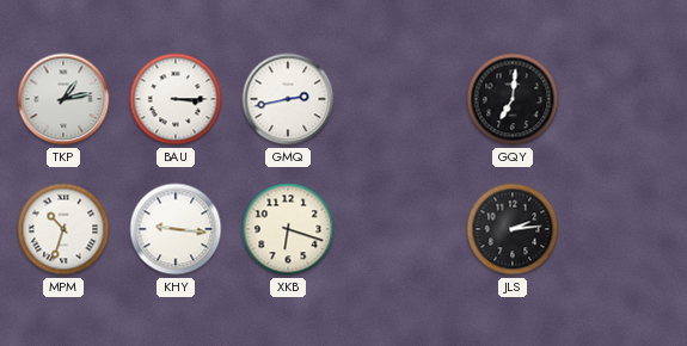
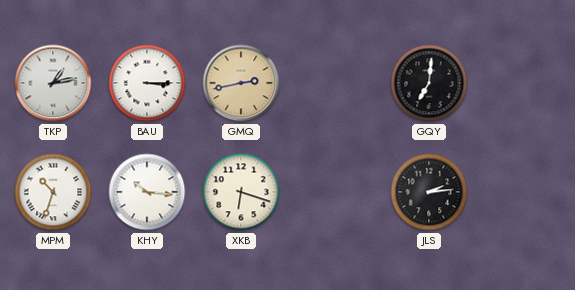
GMQ dial: white -> champagne
KHY: 9:16 -> 10:16
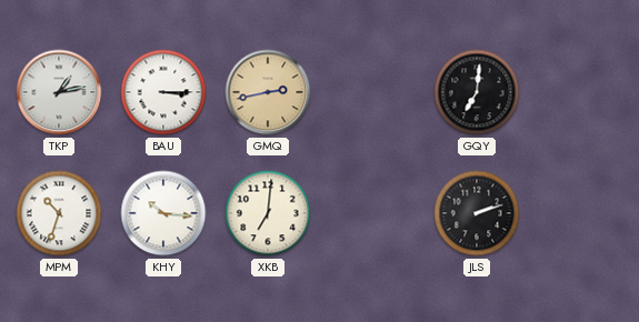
XKB: 6:18 -> 7:01
JLS: 2:14 -> 2:12
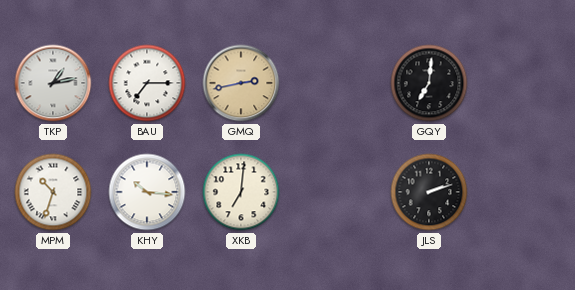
BAU: 3:15 -> 7:15
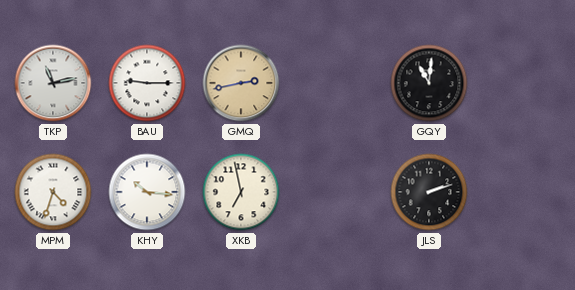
TKP: 1:13 -> 11:13
BAU: 7:15 -> 9:15
GQY: 7:01 -> 11:01
MPM: 10:33 -> 4:33
XKB: 7:01 -> 6:58
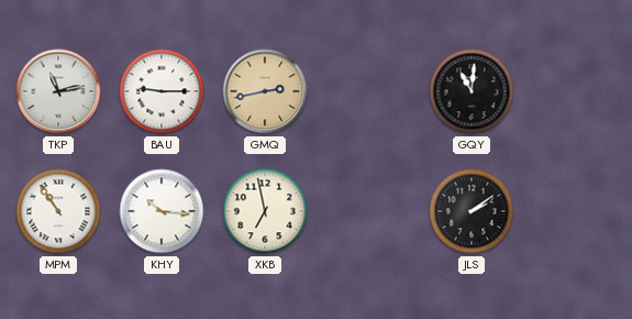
MPM: 4:33 -> 10:54
JLS: 2:12 -> 2:09
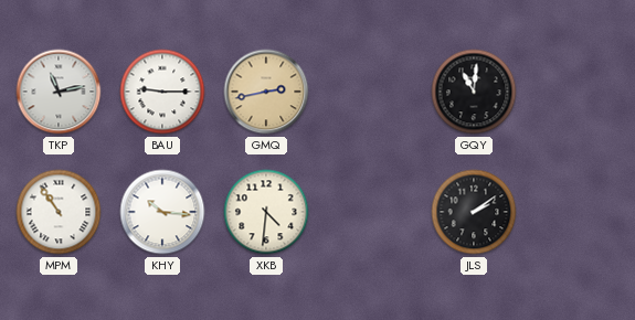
XKB: 6:58 -> 4:31
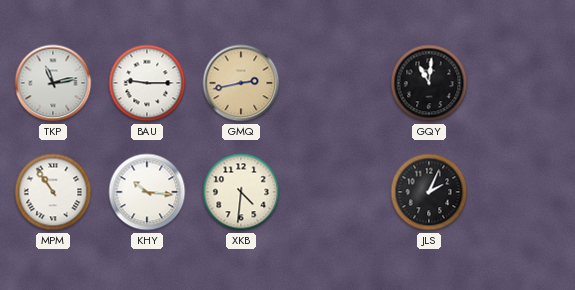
JLS: 2:09 -> 2:04
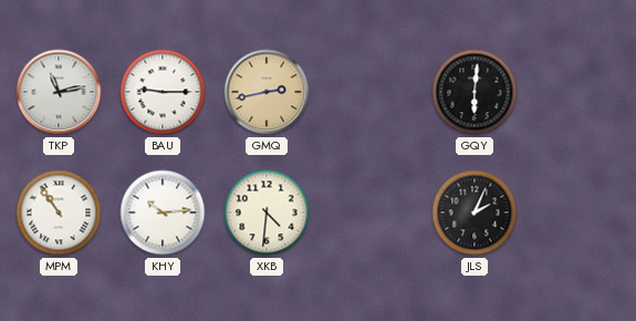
GQY: 11:01 -> 6:01
KHY: 10:16 -> 10:14
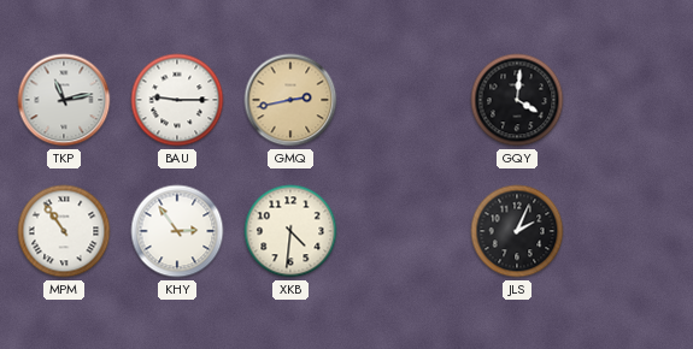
GQY: 6:01 -> 4:01
KHY: 10:14 -> 2:54
